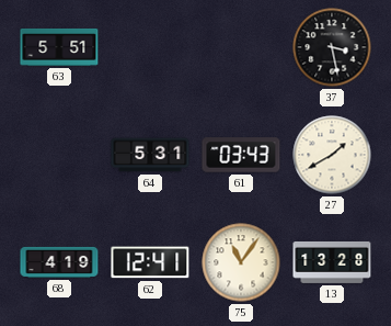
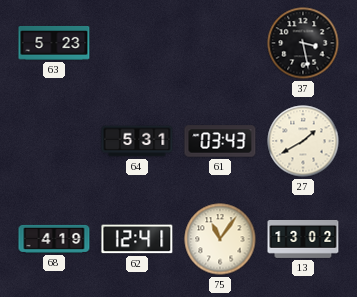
63: 5:51 -> 5:23
13: 13:28 -> 13:02
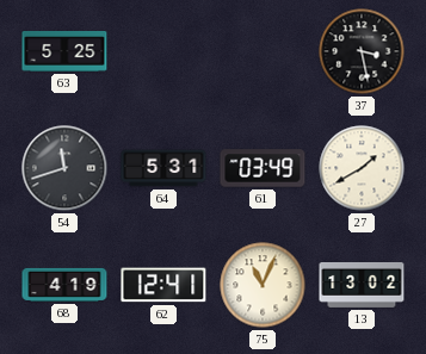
63: 5:23 -> 5:25
54: none -> 11:42
61: 03:43 -> 03:49
75: 11:06 -> 11:04
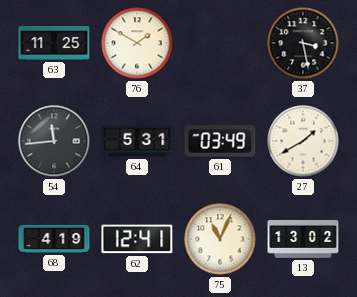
63: 5:25 -> 11:25
76: none -> 1:50
54: 11:42 -> 11:44
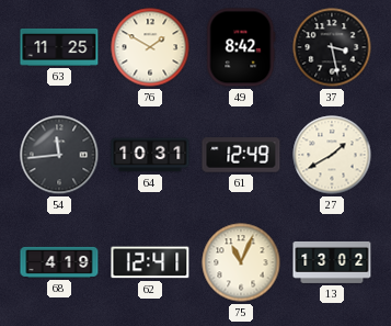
49: none -> 8:42
64: 5:31 -> 10:31
61: 03:49 -> 12:49
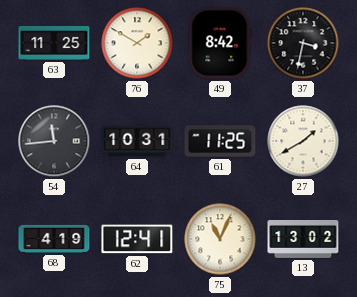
37: 3:28 -> 3:32
61: 12:49 -> 11:25
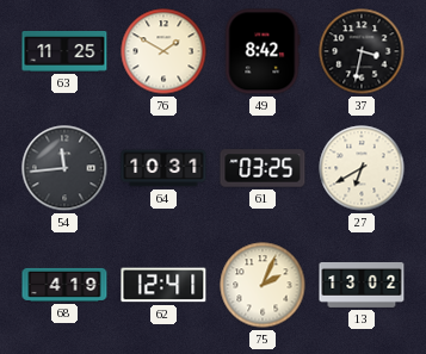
61: 11:25 -> 03:25
27: 1:40 -> 6:40
75: 11:04 -> 2:04
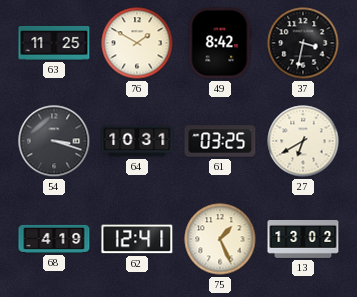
54: 11:44 -> 3:18
75: 2:04 -> 1:26
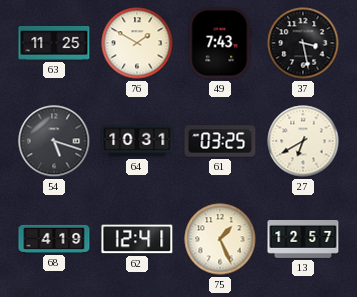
49: 8:42 -> 7:43
37: 3:32 -> 3:28
54: 3:18 -> 5:18
13: 13:02 -> 12:57
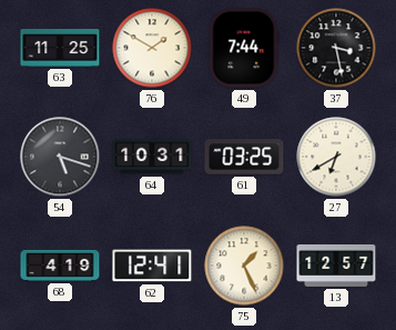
49: 7:43 -> 7:44
